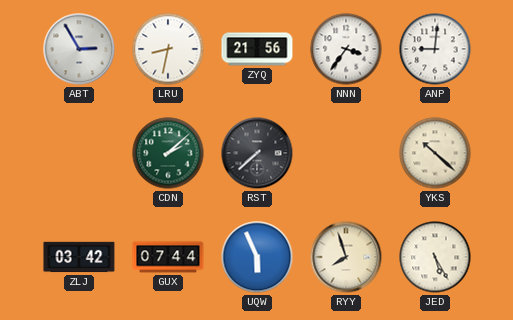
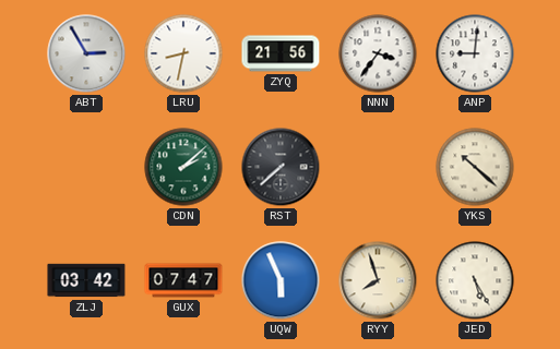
GUX: 07:44 -> 07:47
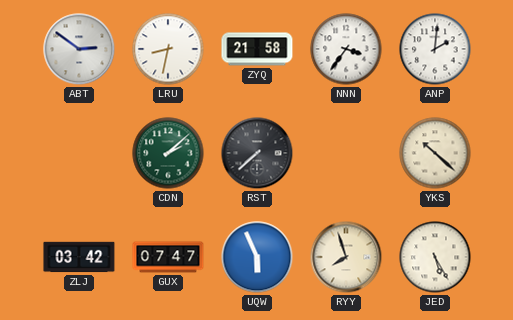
ABT: 2:55 -> 2:51
ZYQ: 21:56 -> 21:58
ANP: 9:01 -> 2:01
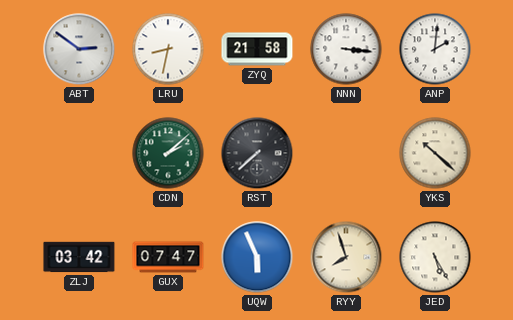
NNN: 3:36 -> 3:16
